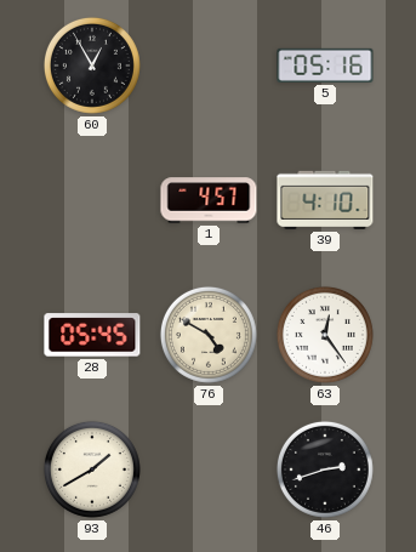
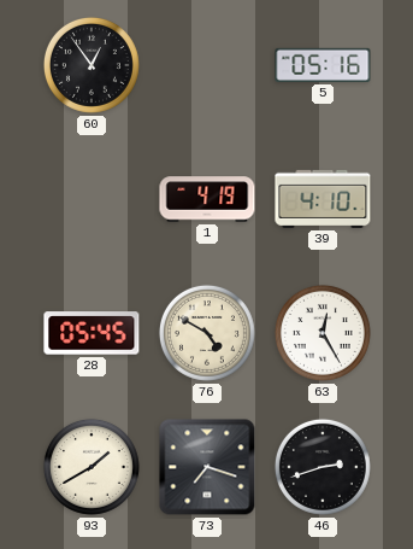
60: 12:55 -> 12:54
1: 4:57 -> 4:19
63: 12:24 -> 12:25
73: none -> 7:18
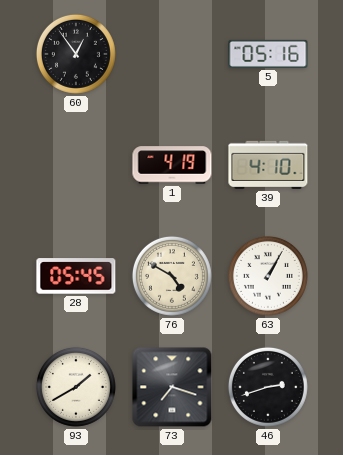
63: 12:25 -> 1:05
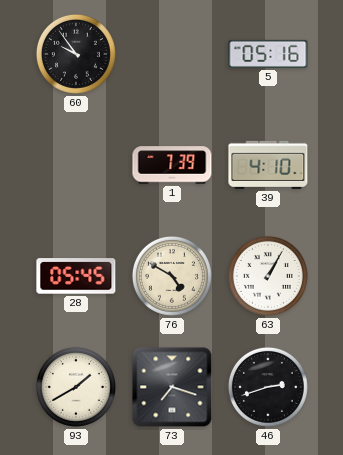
60: 12:54 -> 9:54
1: 4:19 -> 7:39
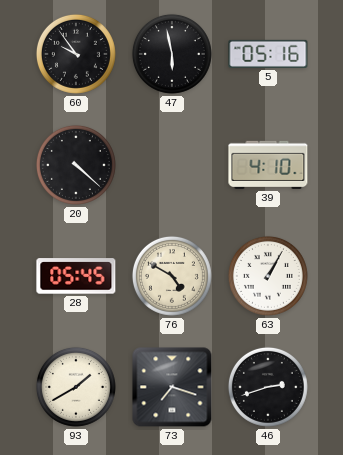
47: none -> 5:58
20: none -> 4:22
1: 7:39 -> none
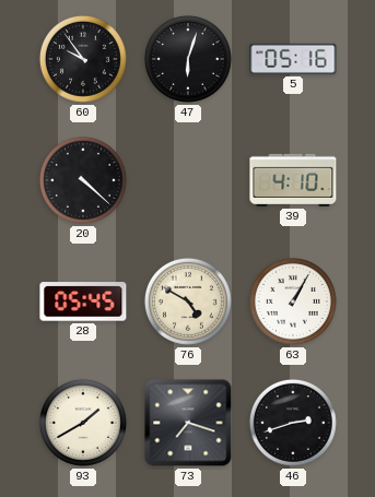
47: 5:58 -> 6:03
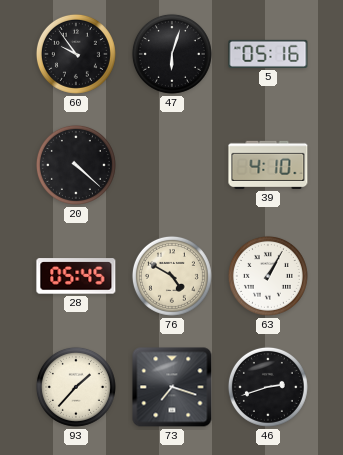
93: 1:40 -> 1:37
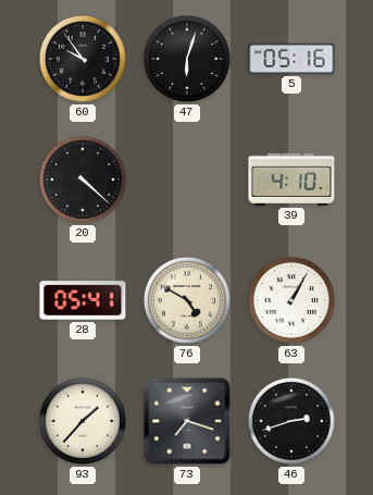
28: 05:45 -> 05:41
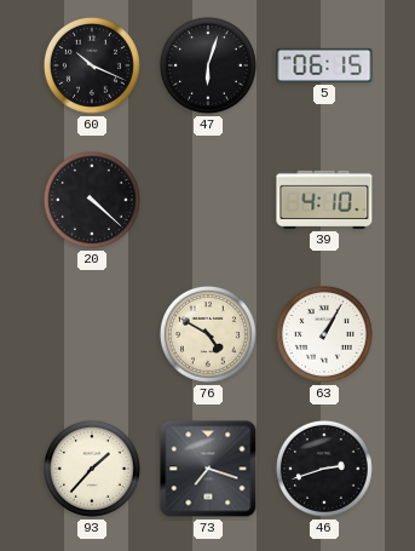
60: 9:54 -> 10:19
5: 05:16 -> 06:15
28: 05:41 -> none
